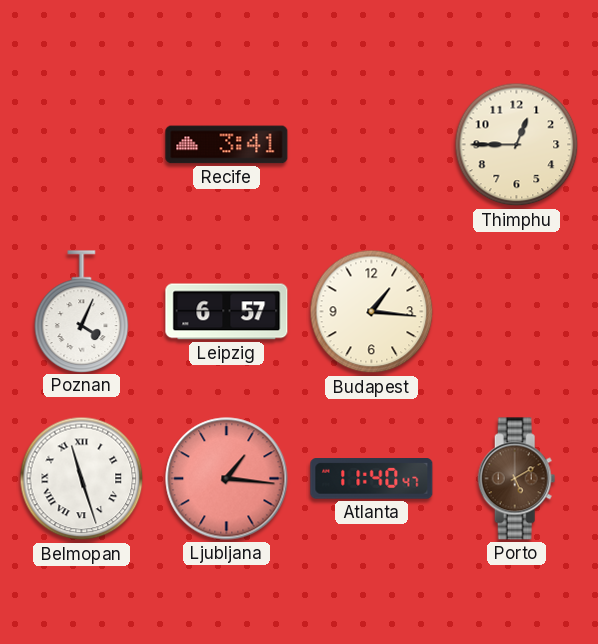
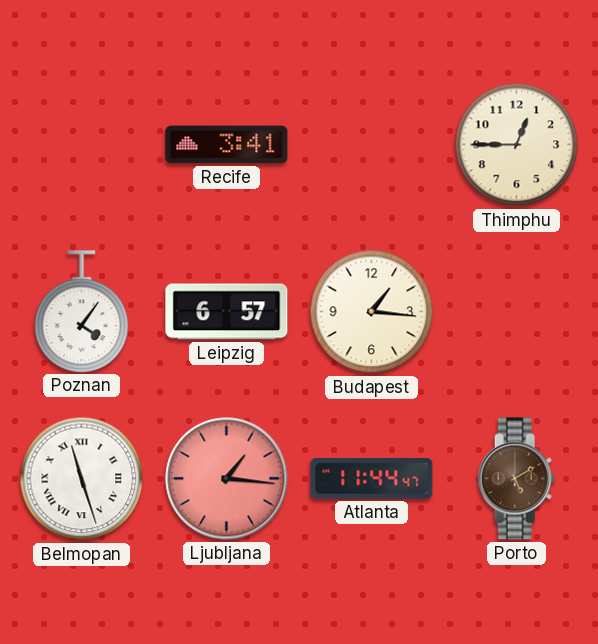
Poznan: 4:04 -> 4:06
Atlanta: 11:40 -> 11:44
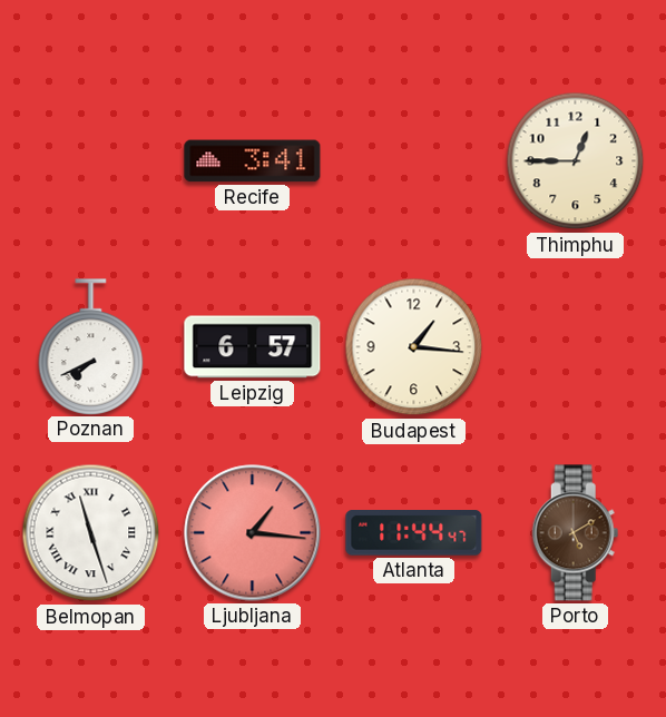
Poznan: 4:06 -> 7:41
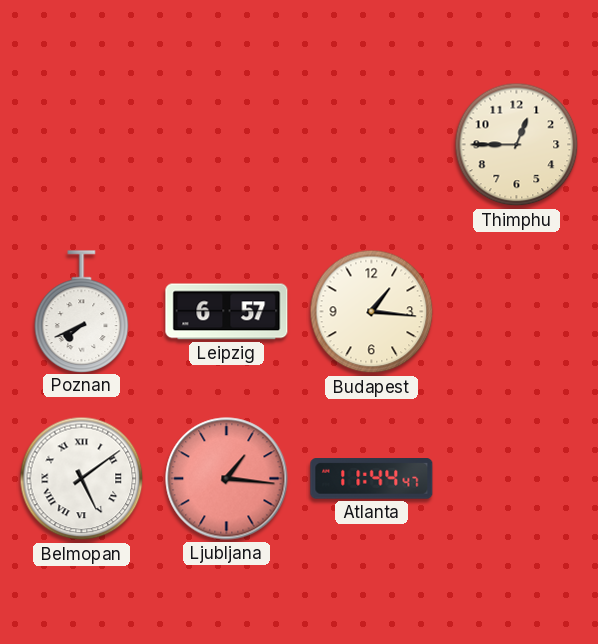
Recife: 3:41 -> none
Belmopan: 11:27 -> 5:09
Porto: 5:10 -> none
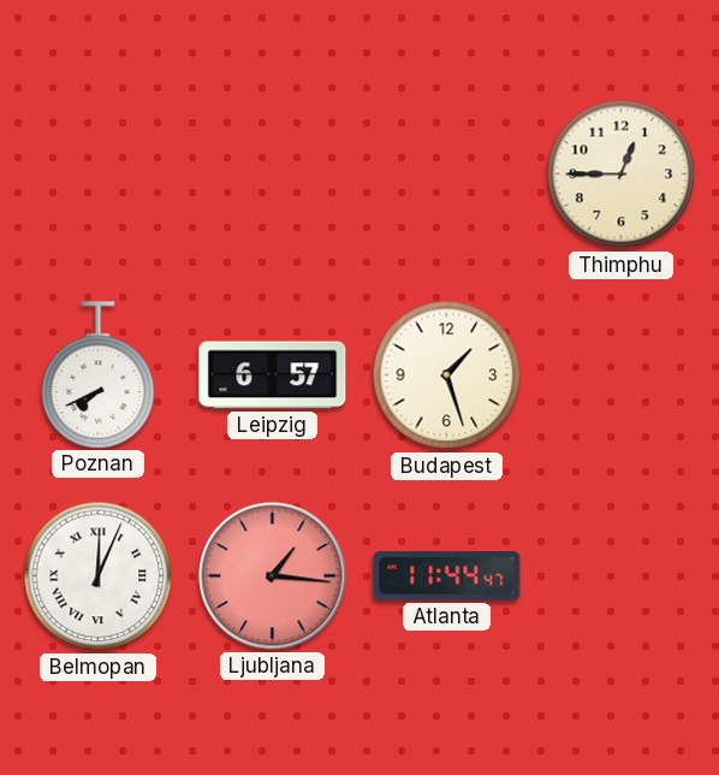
Budapest: 1:16 -> 1:27
Belmopan: 5:09 -> 12:04
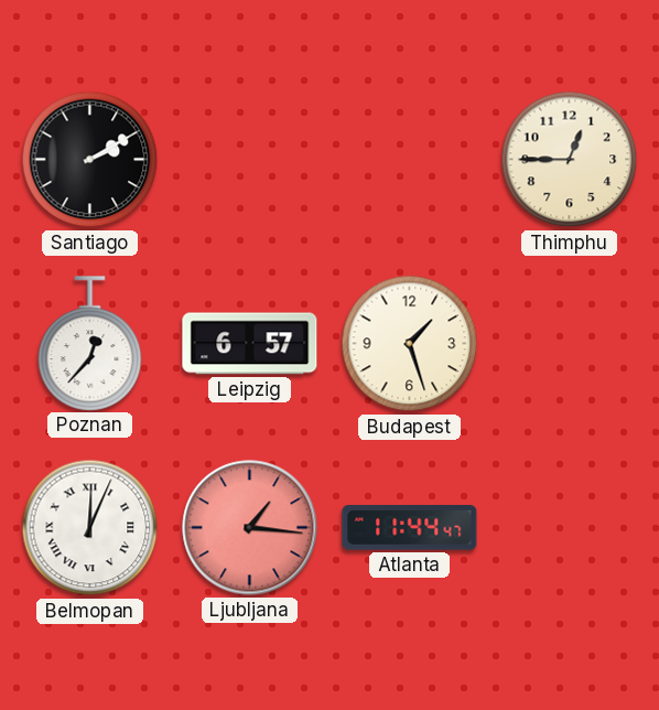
Santiago: none -> 2:10
Poznan: 7:41 -> 12:37
